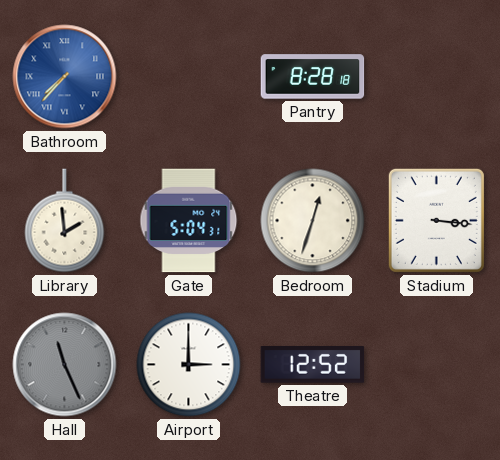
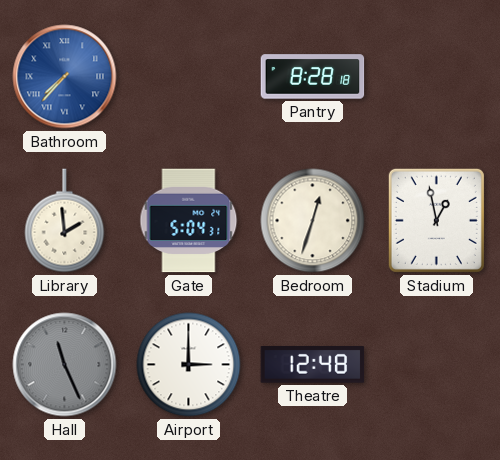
Stadium: 3:16 -> 12:58
Theatre: 12:52 -> 12:48
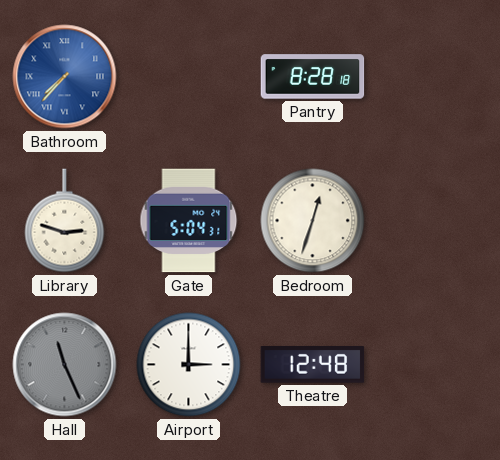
Library: 1:59 -> 2:48
Stadium: 12:58 -> none
